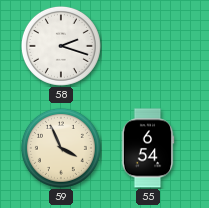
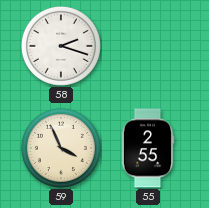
55: 6:54 -> 2:55
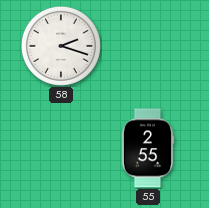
59: 3:56 -> none
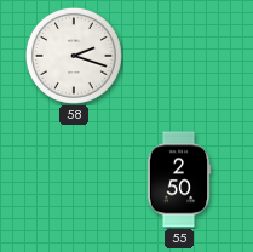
55: 2:55 -> 2:50
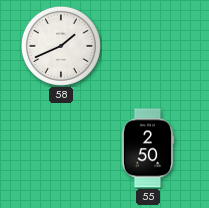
58: 2:18 -> 1:41
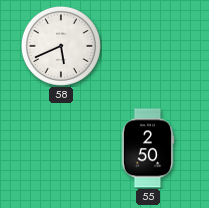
58: 1:41 -> 5:41
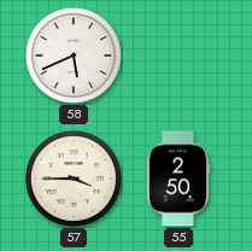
57: none -> 3:45
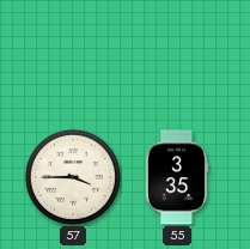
58: 5:41 -> none
55: 2:50 -> 3:35
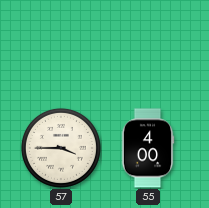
55: 3:35 -> 4:00
